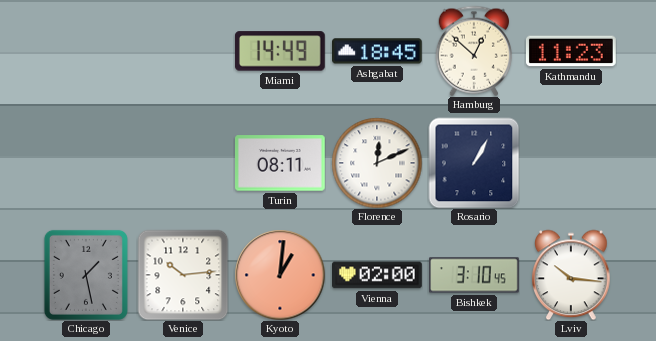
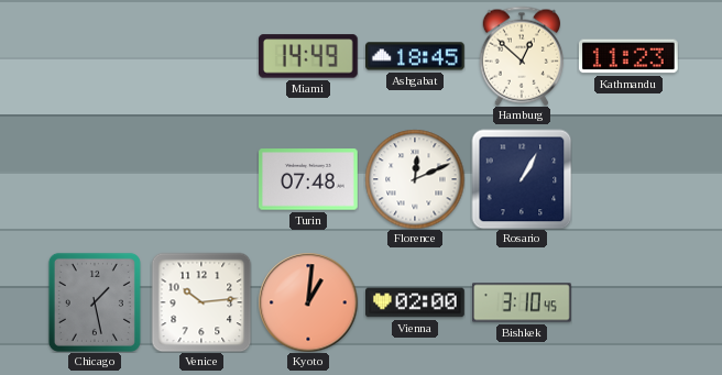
Turin: 08:11 -> 07:48
Lviv: 10:16 -> none
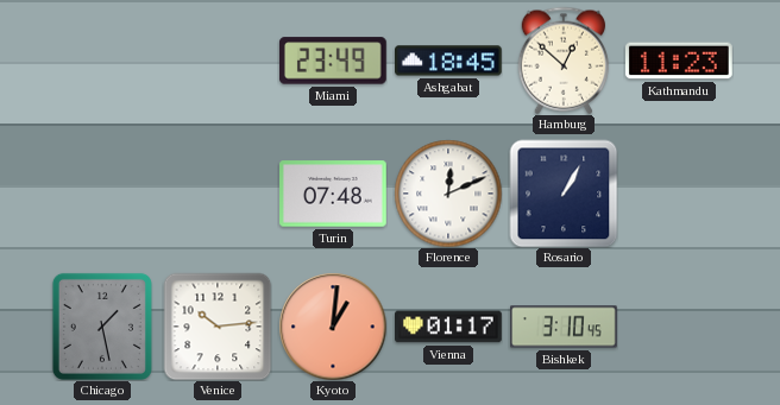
Miami: 14:49 -> 23:49
Vienna: 02:00 -> 01:17
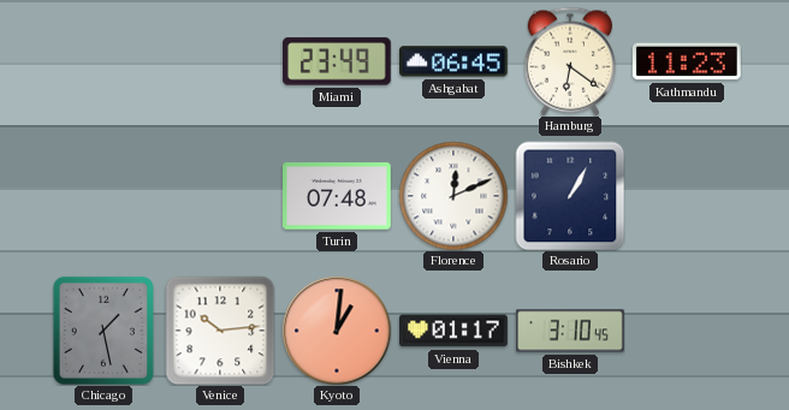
Ashgabat: 18:45 -> 06:45
Hamburg: 12:52 -> 6:21
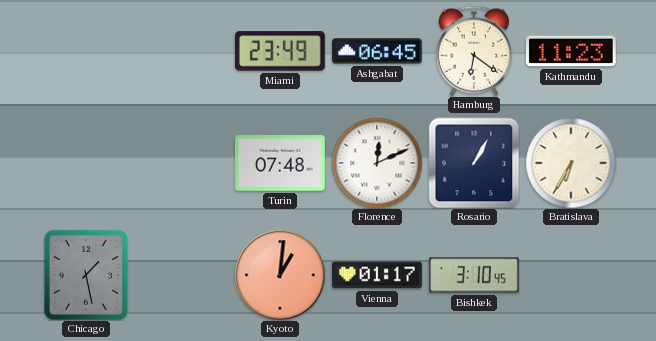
Bratislava: none -> 6:35
Venice: 10:14 -> none
